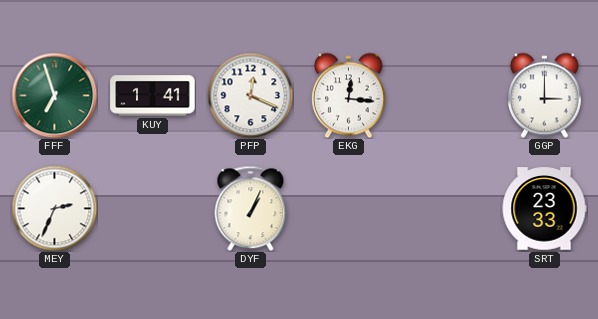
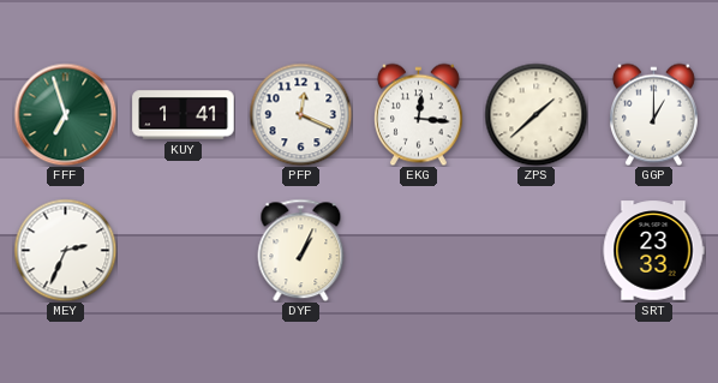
ZPS: none -> 1:38
GGP: 3:00 -> 1:00
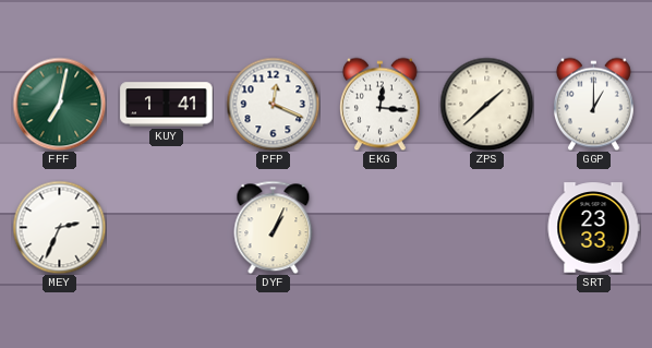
FFF: 6:57 -> 7:02
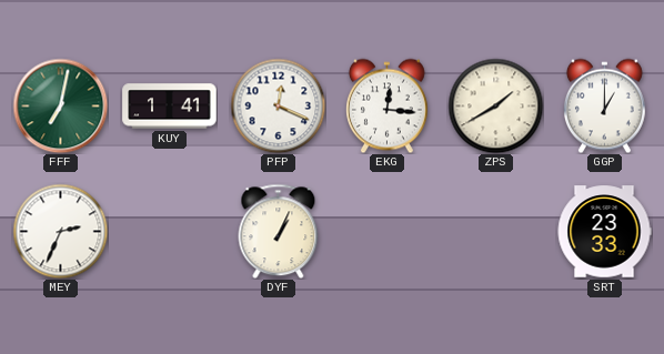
ZPS: 1:38 -> 1:40
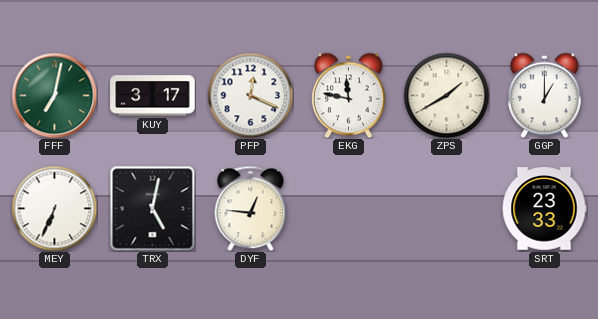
KUY: 1:41 -> 3:17
EKG: 12:16 -> 11:47
MEY: 2:34 -> 6:34
TRX: none -> 5:02
DYF: 1:04 -> 12:46
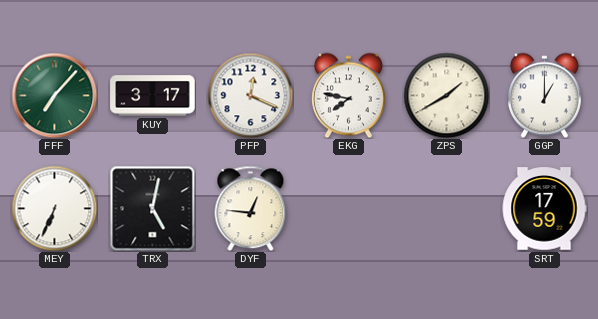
FFF: 7:02 -> 7:07
EKG: 11:47 -> 7:47
SRT: 23:33 -> 17:59
